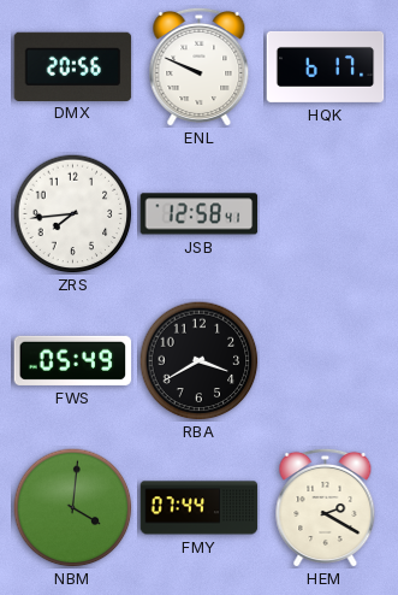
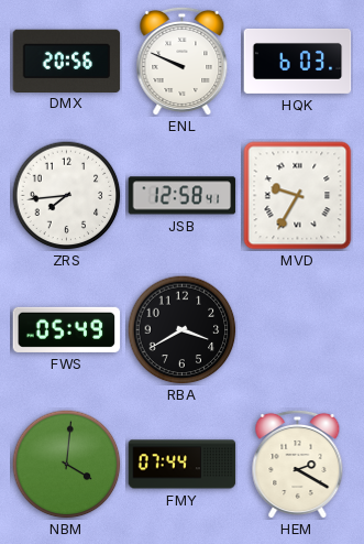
HQK: 6:17 -> 6:03
MVD: none -> 9:35
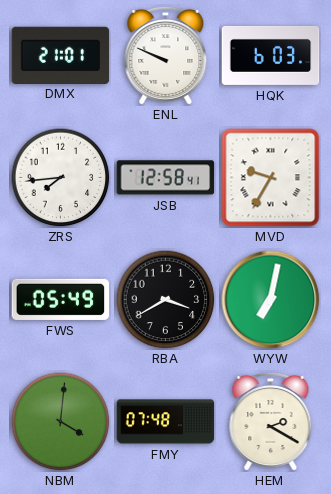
DMX: 20:56 -> 21:01
WYW: none -> 7:02
FMY: 07:44 -> 07:48
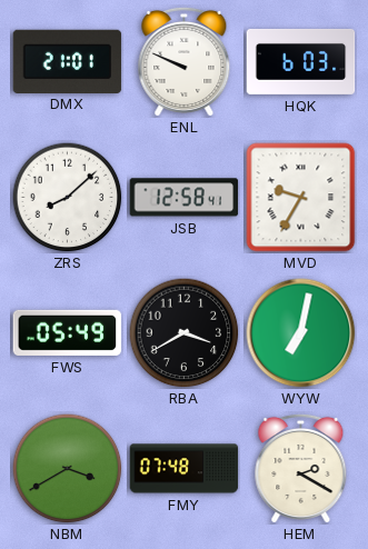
ZRS: 7:44 -> 8:08
NBM: 4:01 -> 3:40
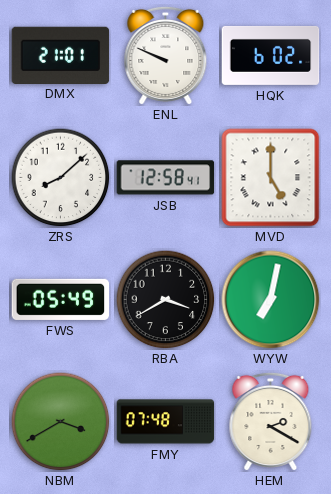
HQK: 6:03 -> 6:02
MVD: 9:35 -> 5:00
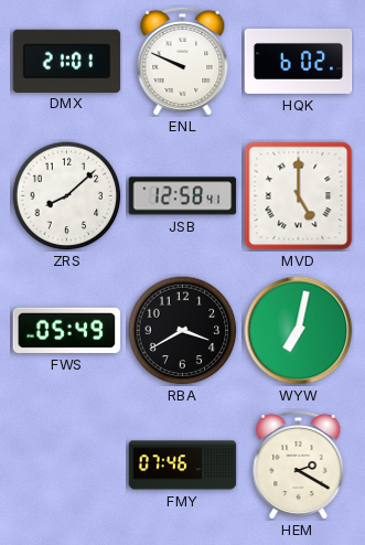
NBM: 3:40 -> none
FMY: 07:48 -> 07:46
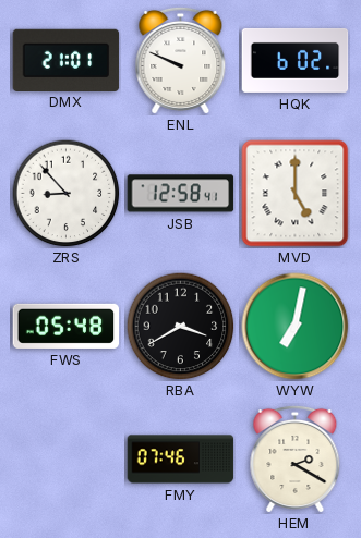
ZRS: 8:08 -> 8:53
FWS: 05:49 -> 05:48
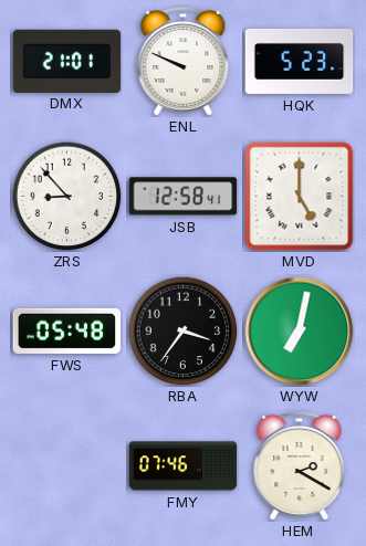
HQK: 6:02 -> 5:23
RBA: 3:40 -> 3:36
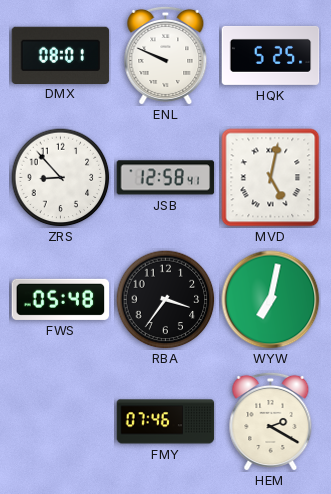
DMX: 21:01 -> 08:01
HQK: 5:23 -> 5:25
MVD: 5:00 -> 5:02
